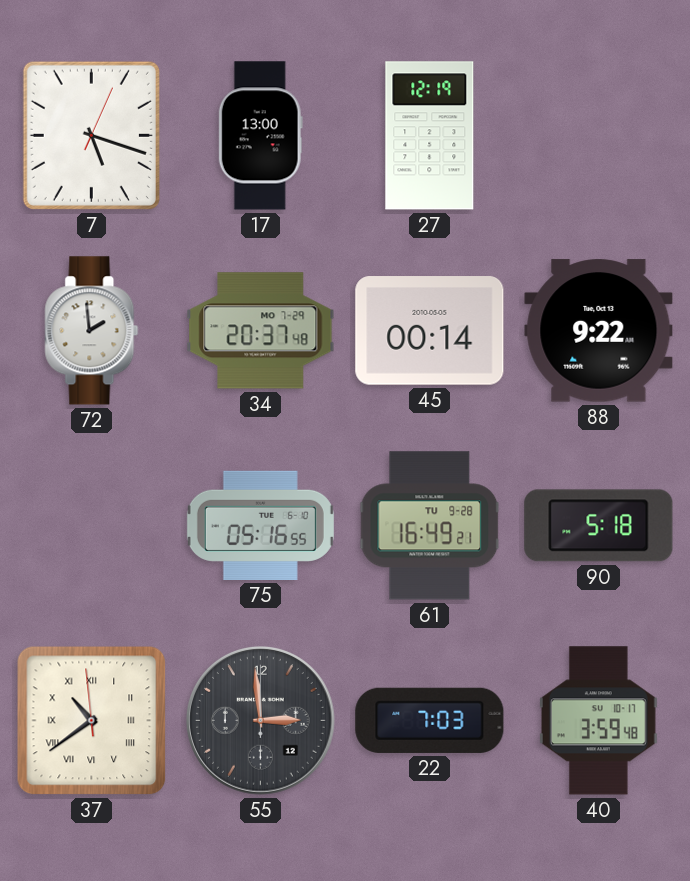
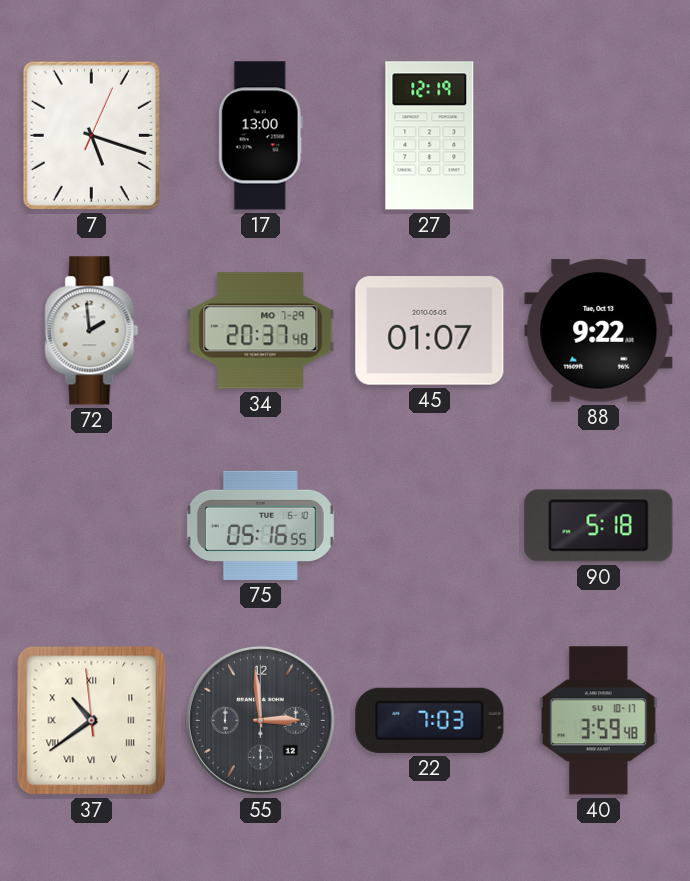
45: 00:14 -> 01:07
61: 16:49 -> none
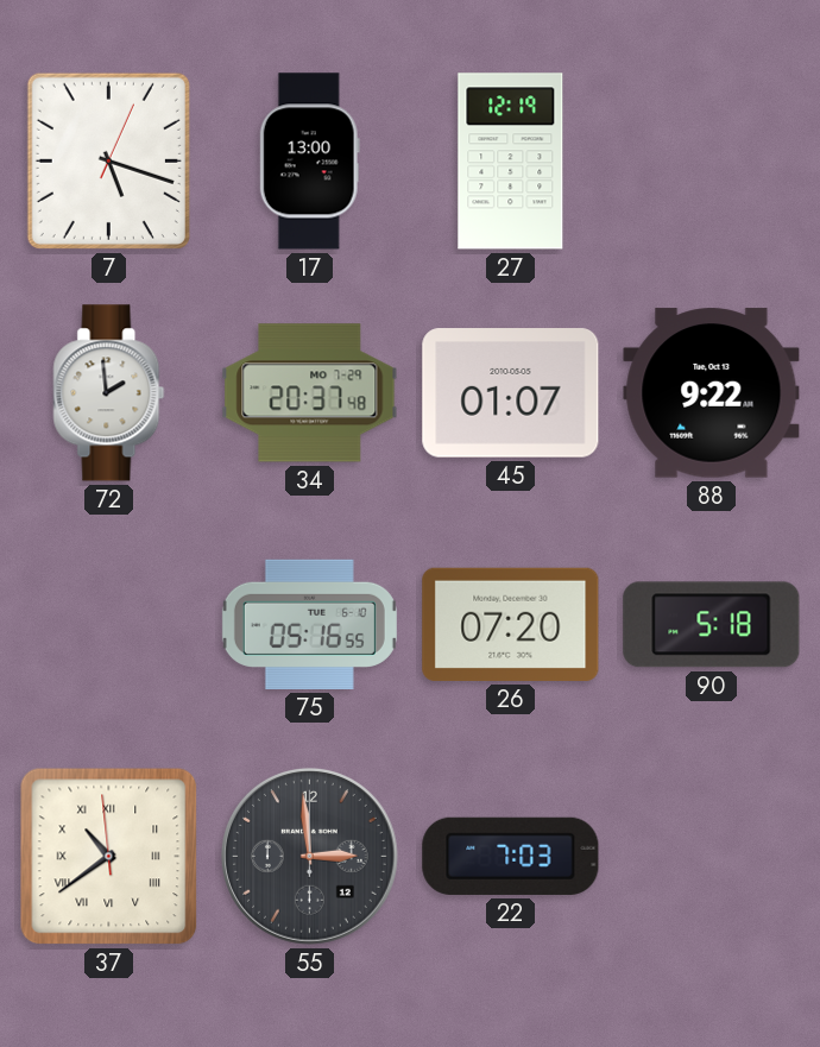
26: none -> 07:20
40: 3:59 -> none
